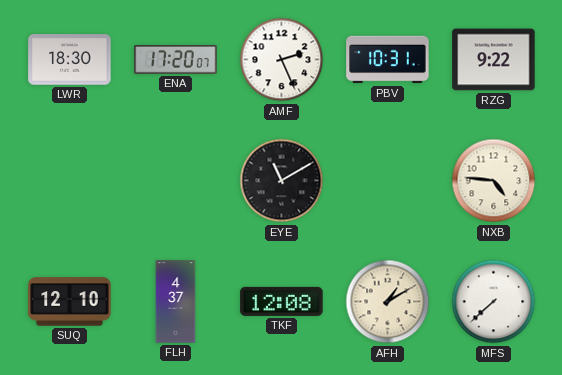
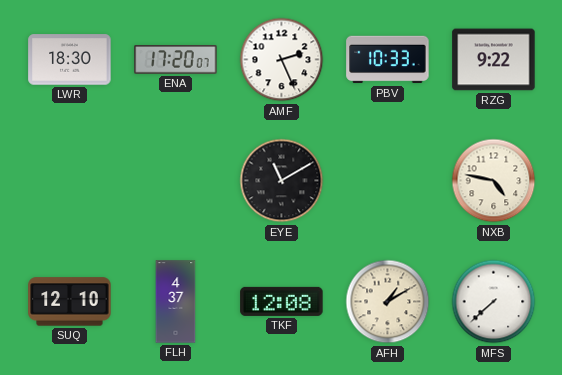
PBV: 10:31 -> 10:33
NXB: 4:46 -> 4:47
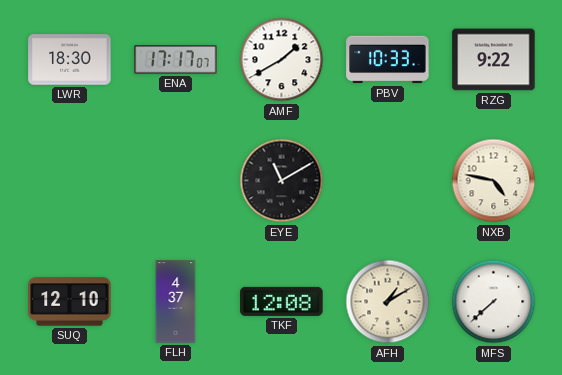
ENA: 17:20 -> 17:17
AMF: 2:26 -> 1:40
